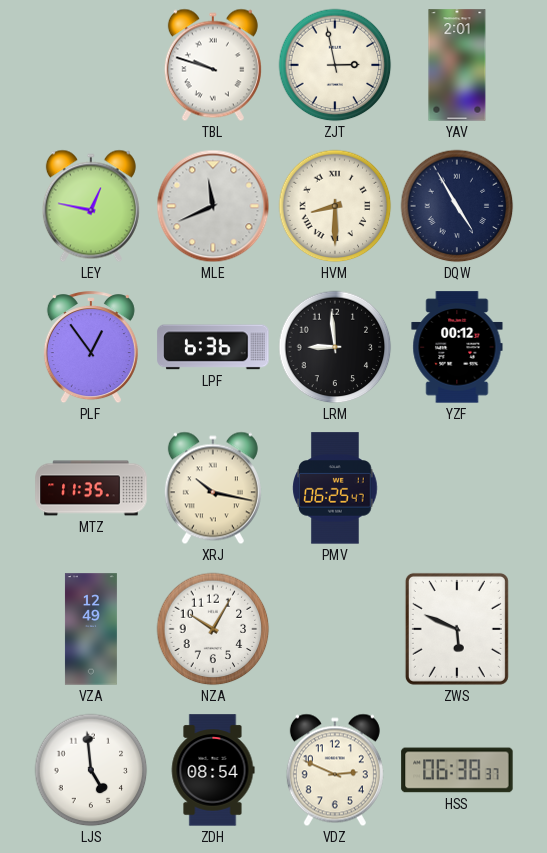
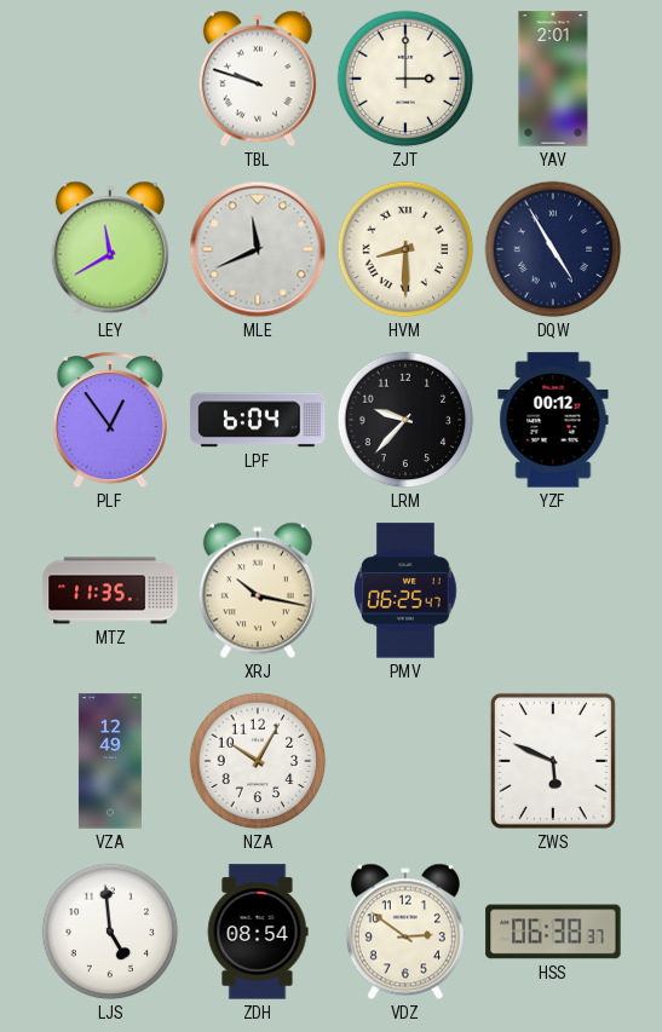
ZJT: 2:58 -> 3:00
LEY: 12:47 -> 11:40
LPF: 6:36 -> 6:04
LRM: 8:59 -> 9:37
VDZ: 2:49 -> 2:51
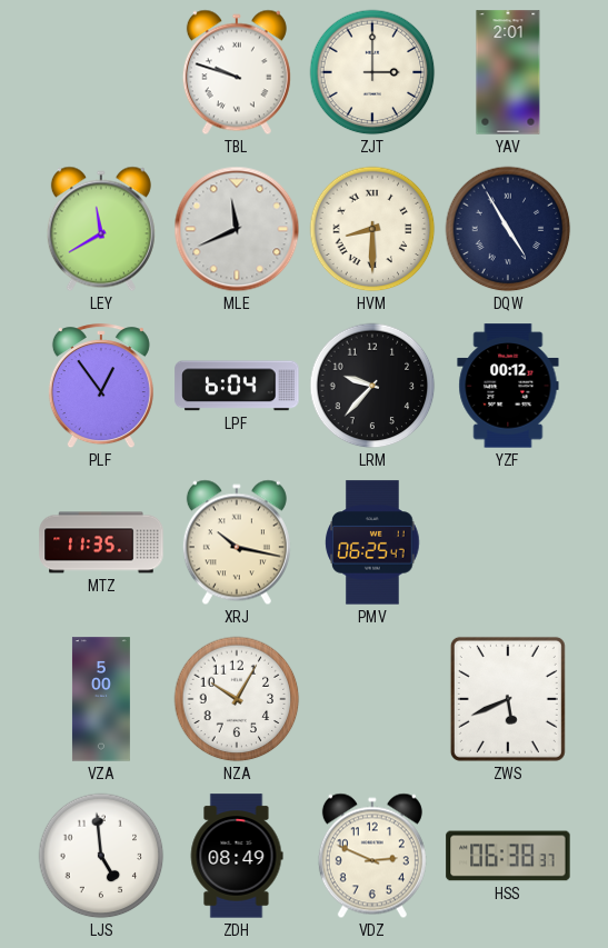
VZA: 12:49 -> 5:00
ZWS: 5:49 -> 5:41
ZDH: 08:54 -> 08:49
VDZ: 2:51 -> 2:49
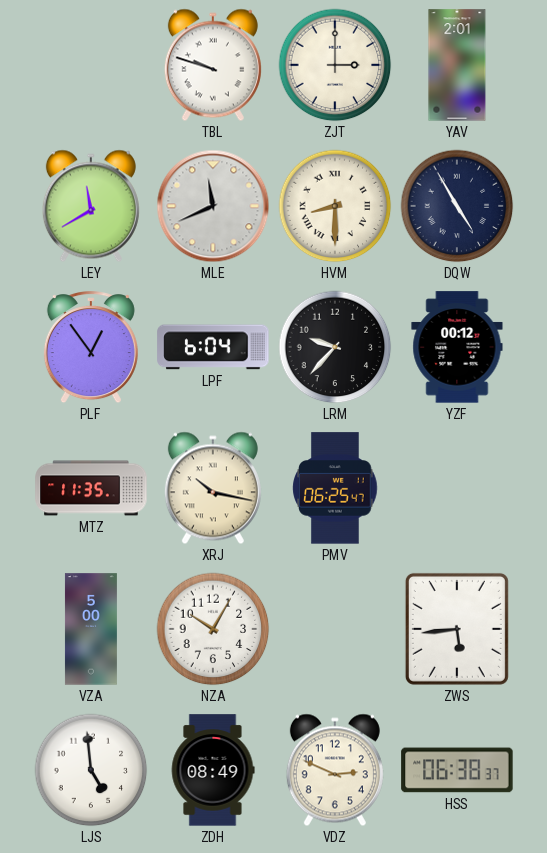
ZWS: 5:41 -> 5:44
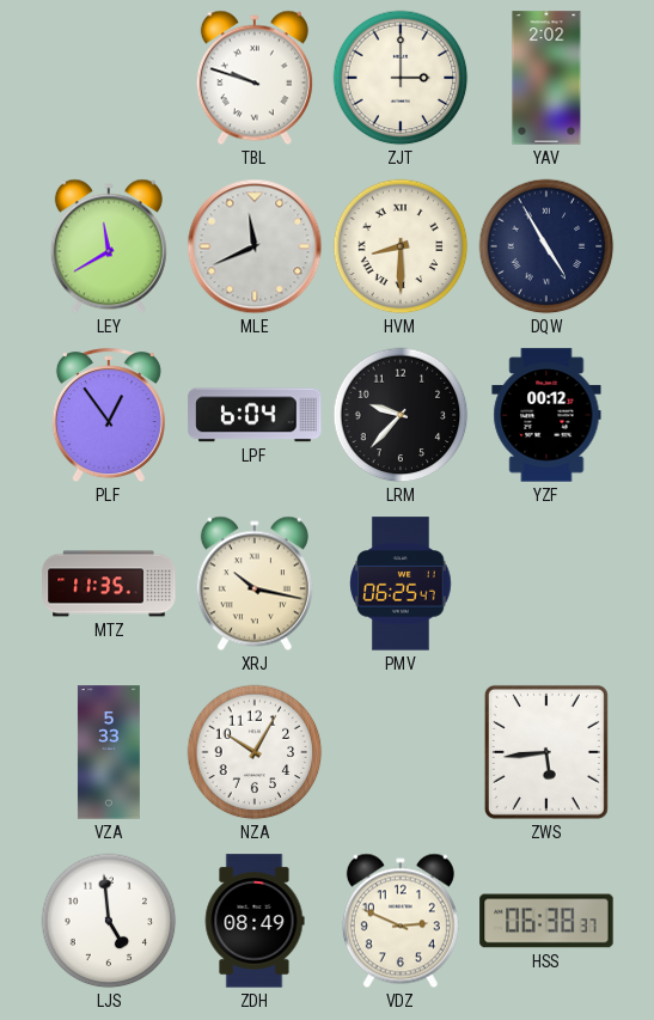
YAV: 2:01 -> 2:02
VZA: 5:00 -> 5:33
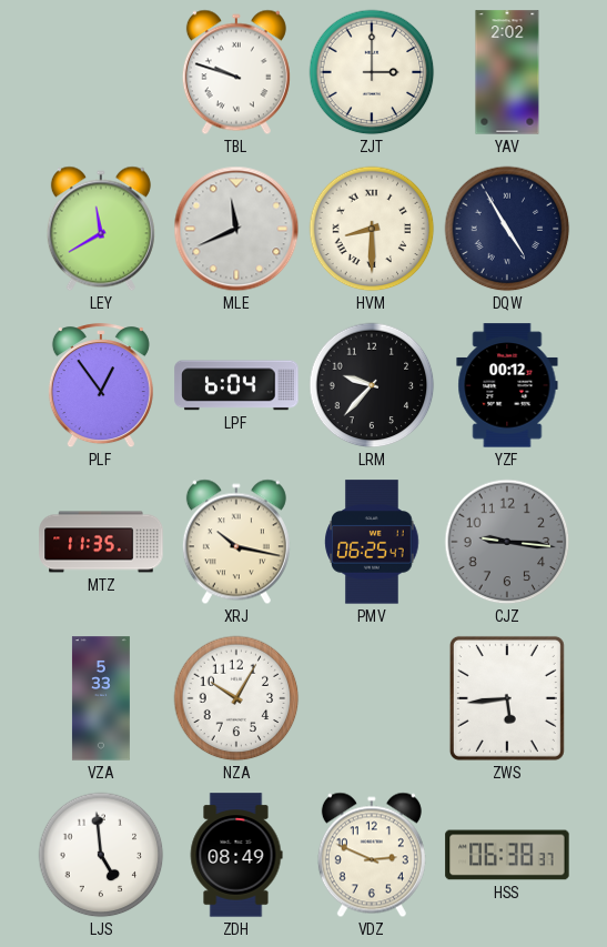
CJZ: none -> 9:16
